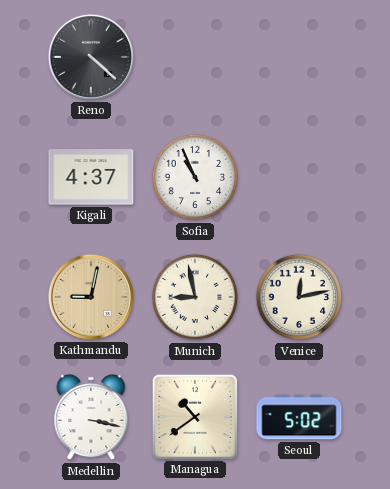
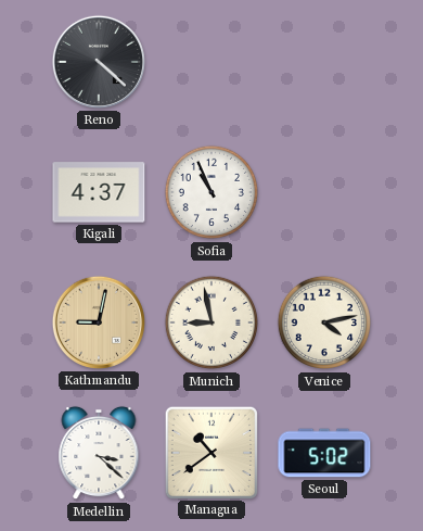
Venice: 12:13 -> 4:13
Medellin: 3:17 -> 3:22
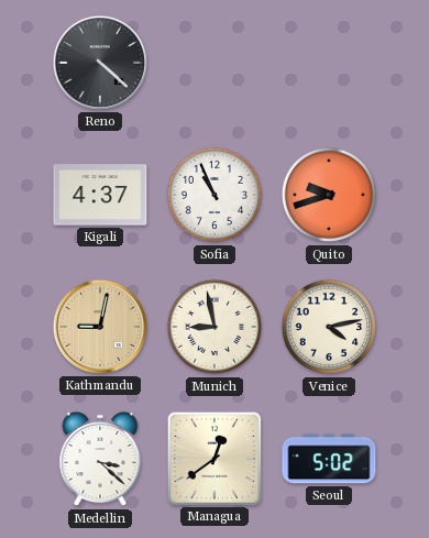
Quito: none -> 9:42
Managua: 10:39 -> 12:39
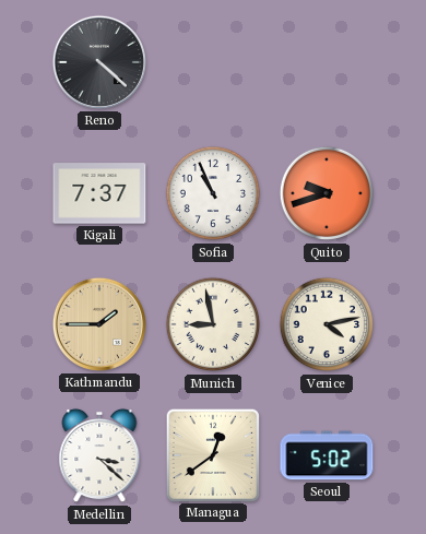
Kigali: 4:37 -> 7:37
Kathmandu: 9:02 -> 1:45
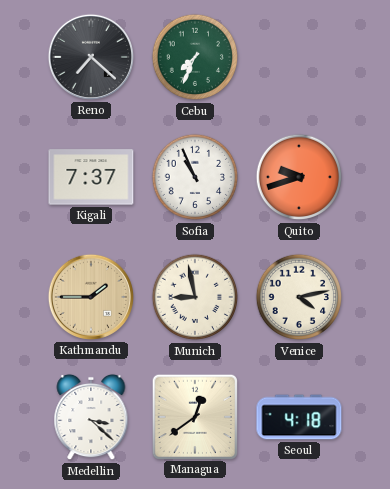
Reno: 4:22 -> 7:22
Cebu: none -> 7:34
Seoul: 5:02 -> 4:18
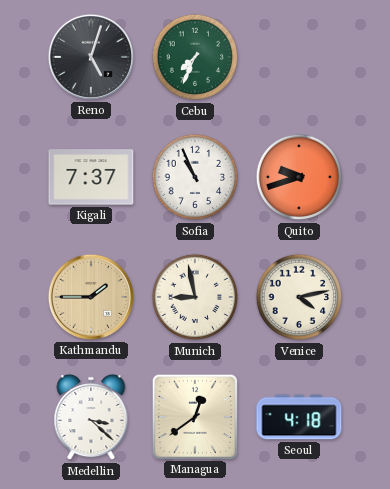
Reno: 7:22 -> 5:03
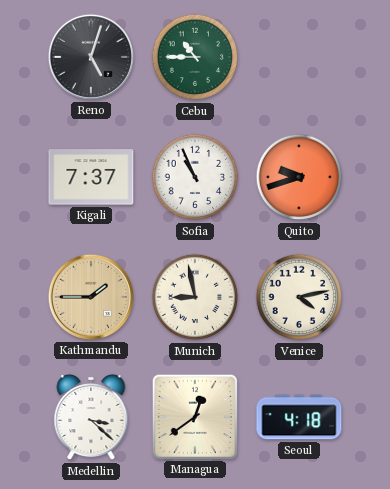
Cebu: 7:34 -> 10:45
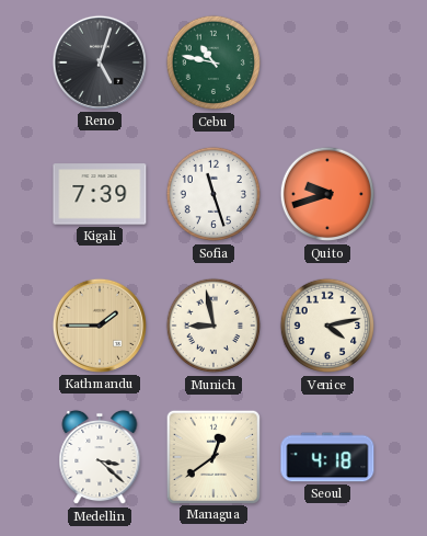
Cebu: 10:45 -> 10:47
Kigali: 7:37 -> 7:39
Sofia: 10:56 -> 11:27
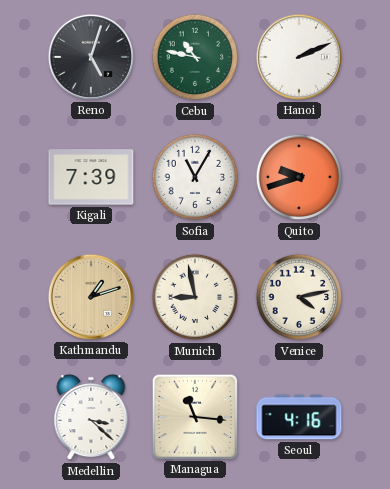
Hanoi: none -> 2:11
Sofia: 11:27 -> 11:05
Kathmandu: 1:45 -> 1:12
Managua: 12:39 -> 11:16
Seoul: 4:18 -> 4:16
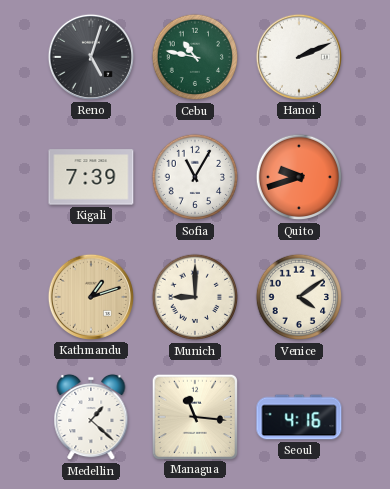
Munich: 8:58 -> 9:00
Venice: 4:13 -> 4:09
Medellin: 3:22 -> 1:22
